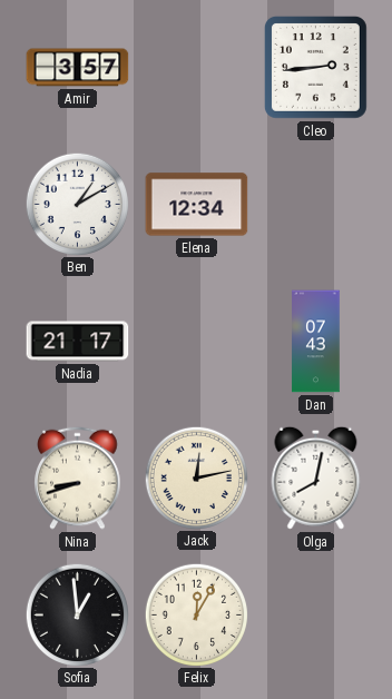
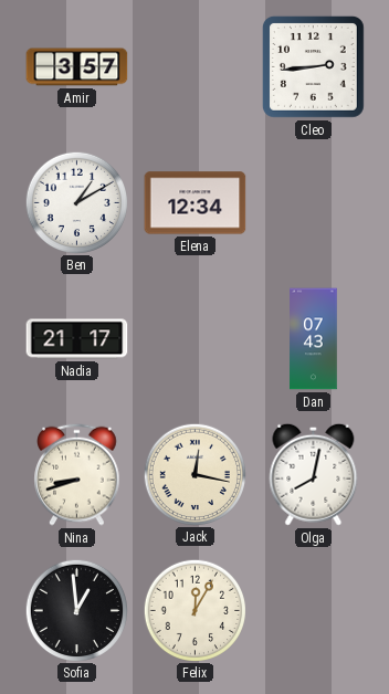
Jack: 12:13 -> 12:17
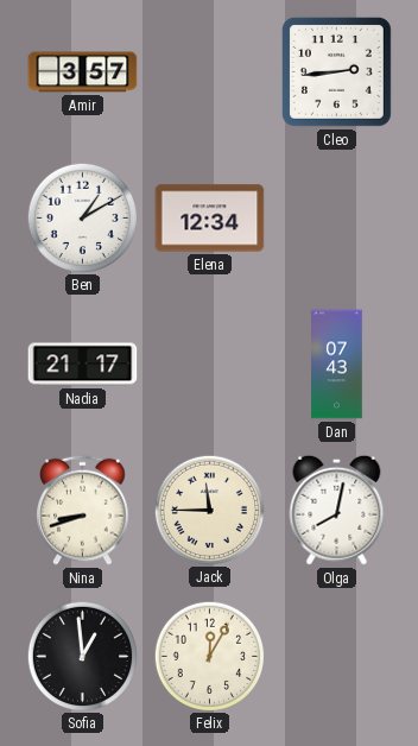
Jack: 12:17 -> 11:45
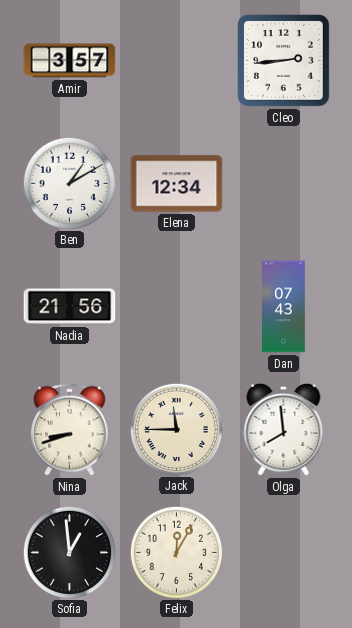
Nadia: 21:17 -> 21:56
Olga: 8:02 -> 7:59
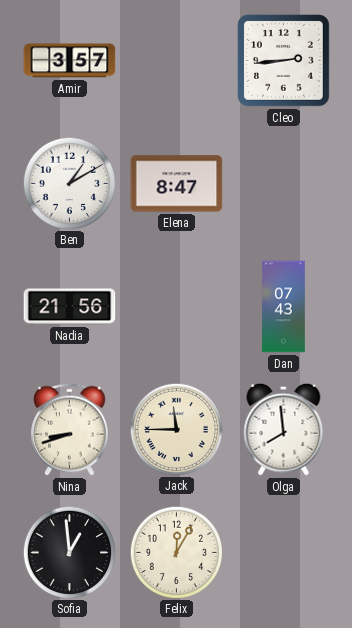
Elena: 12:34 -> 8:47
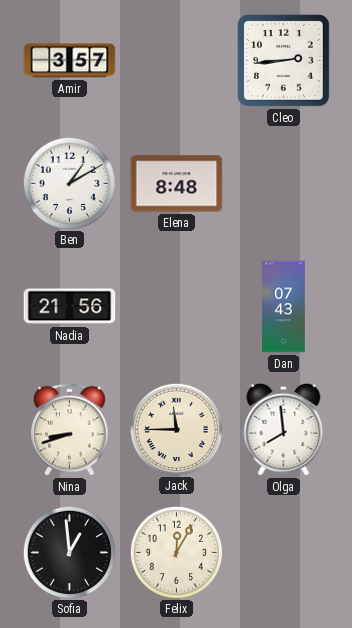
Elena: 8:47 -> 8:48
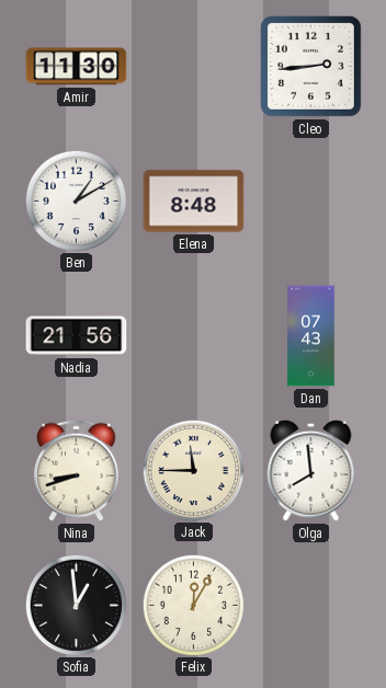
Amir: 3:57 -> 11:30
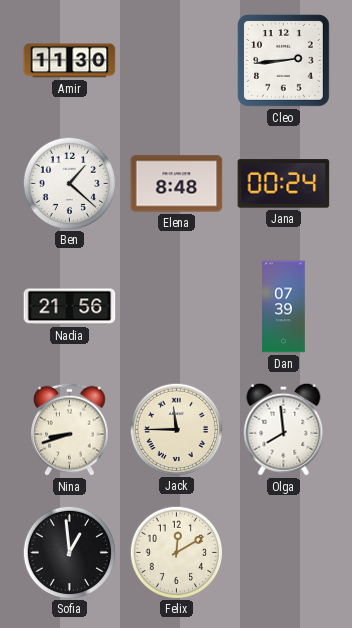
Ben: 1:10 -> 1:22
Jana: none -> 00:24
Dan: 07:43 -> 07:39
Felix: 12:05 -> 12:10
